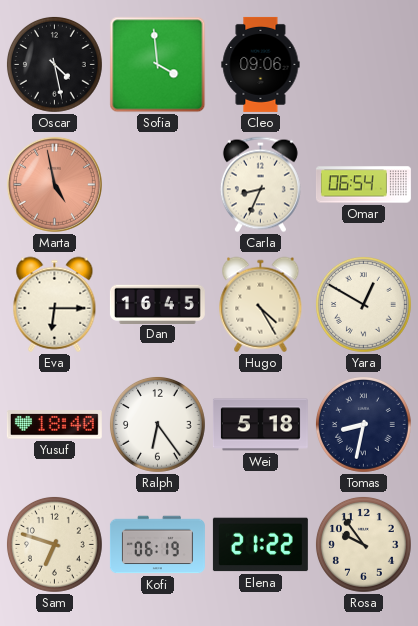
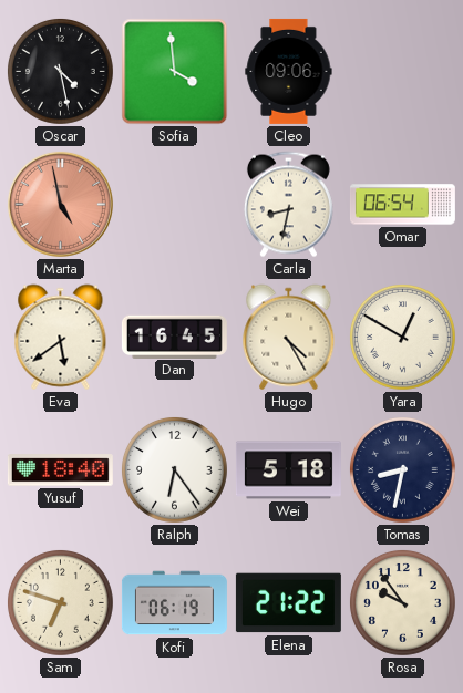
Carla: 8:34 -> 8:32
Eva: 6:15 -> 5:39
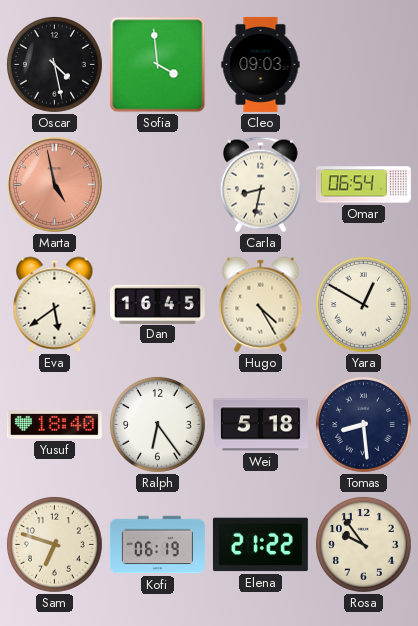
Cleo: 09:06 -> 09:03
Tomas: 8:32 -> 8:29
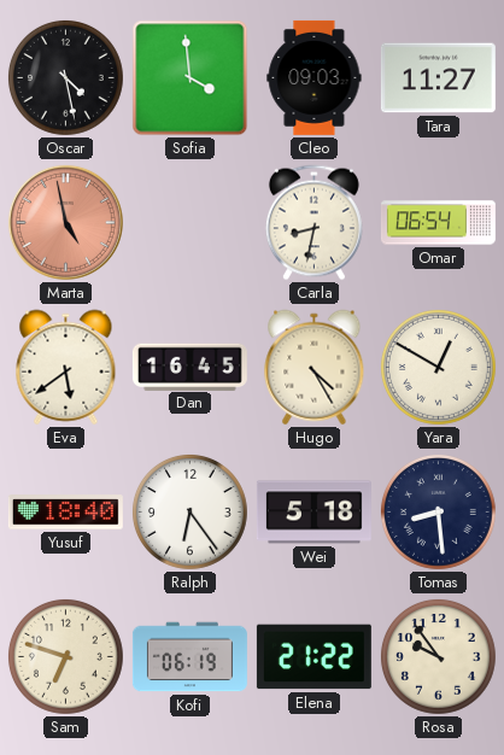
Tara: none -> 11:27
